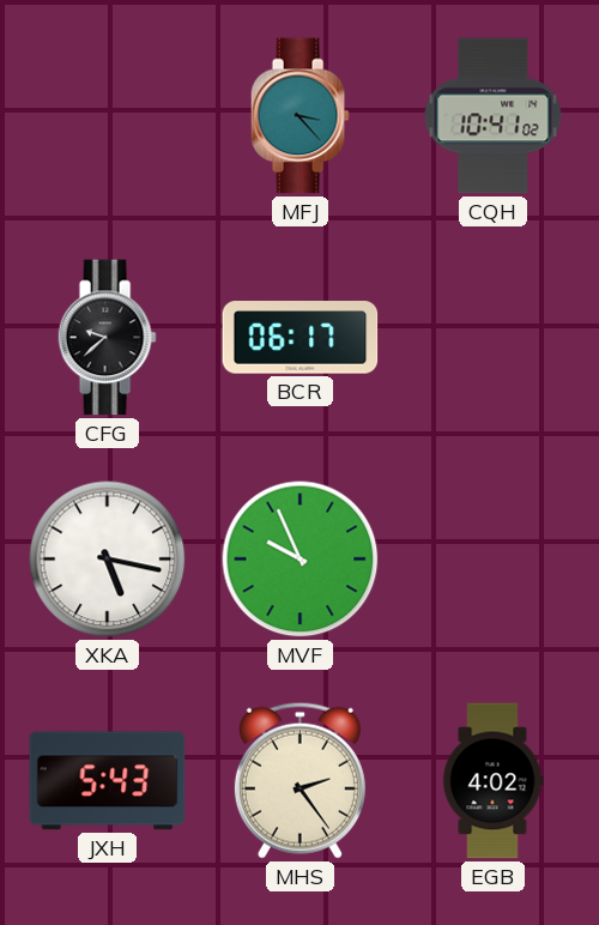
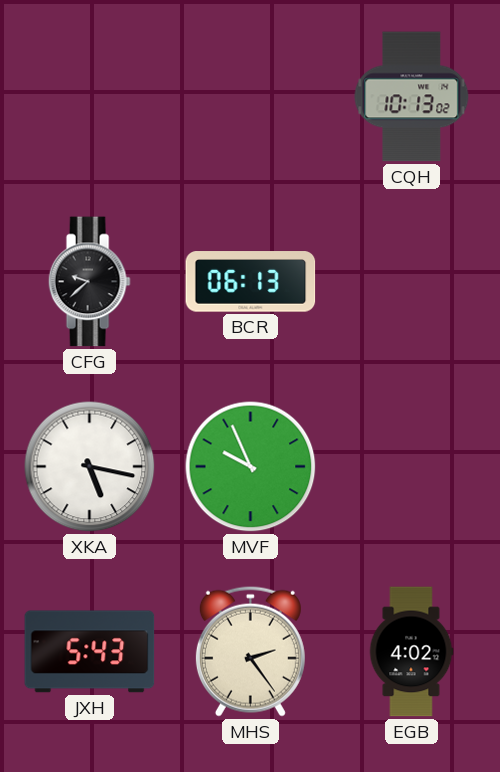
MFJ: 3:23 -> none
CQH: 10:41 -> 10:13
BCR: 06:17 -> 06:13
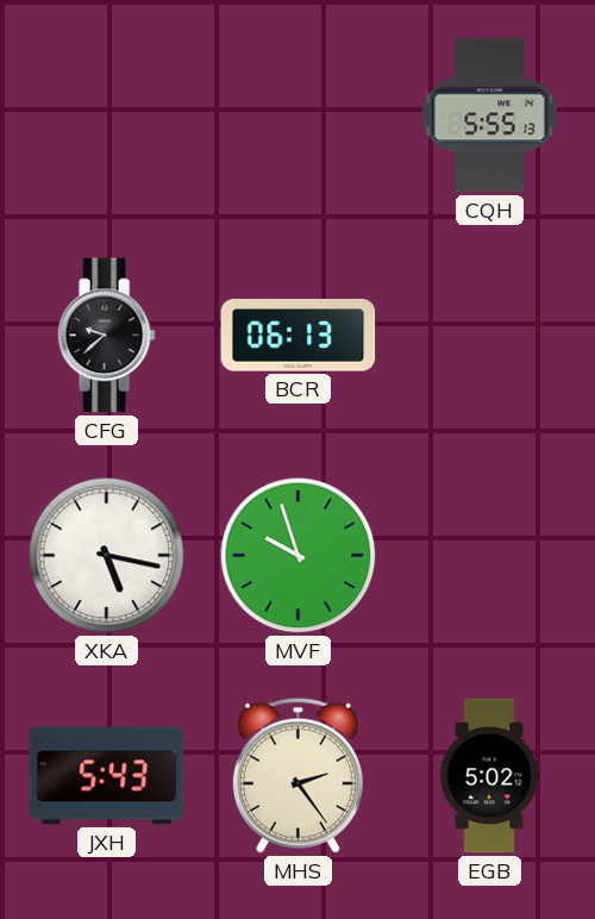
CQH: 10:13 -> 5:55
MVF: 9:56 -> 9:57
EGB: 4:02 -> 5:02
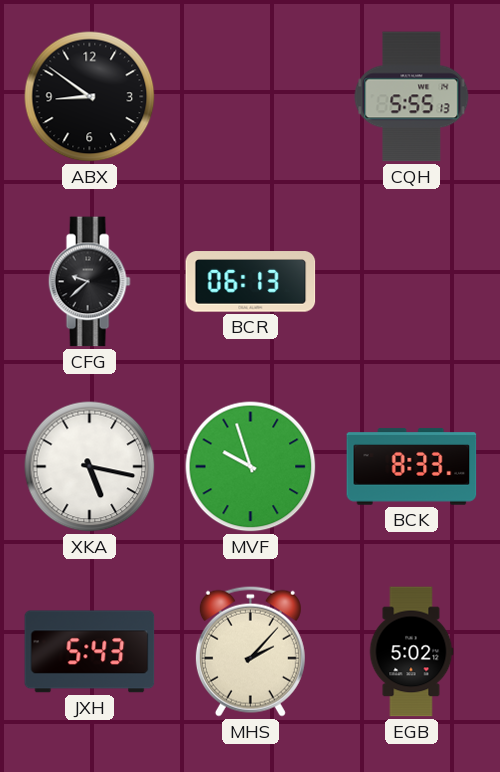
ABX: none -> 8:51
BCK: none -> 8:33
MHS: 2:24 -> 2:07
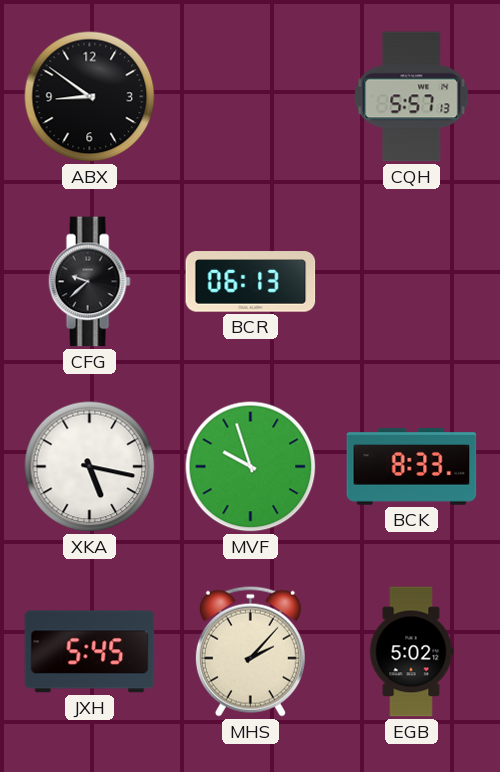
CQH: 5:55 -> 5:57
JXH: 5:43 -> 5:45
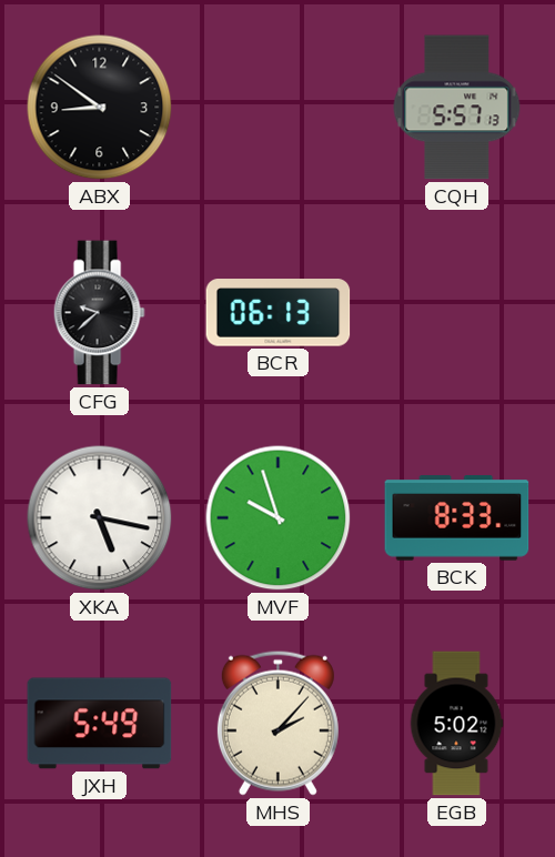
JXH: 5:45 -> 5:49
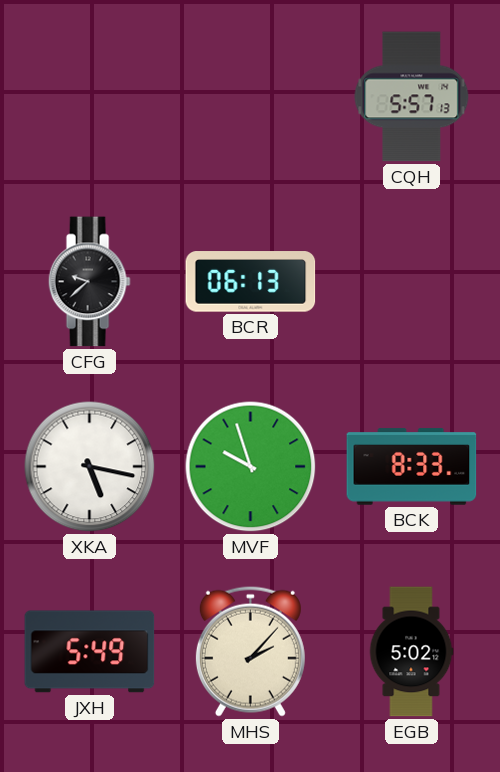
ABX: 8:51 -> none
